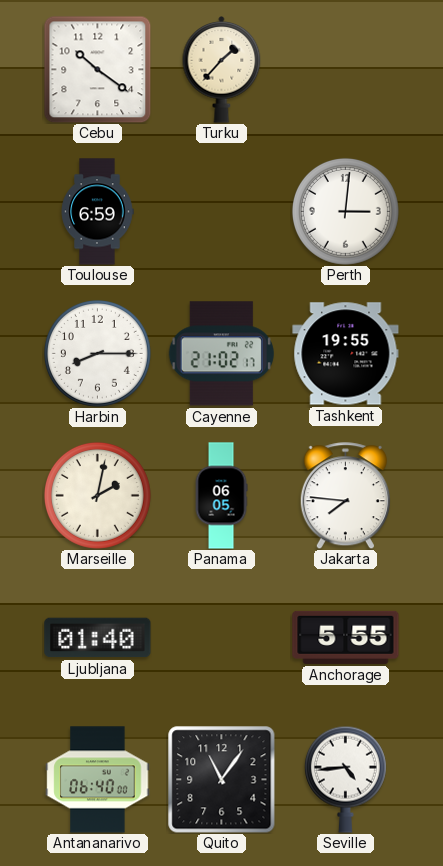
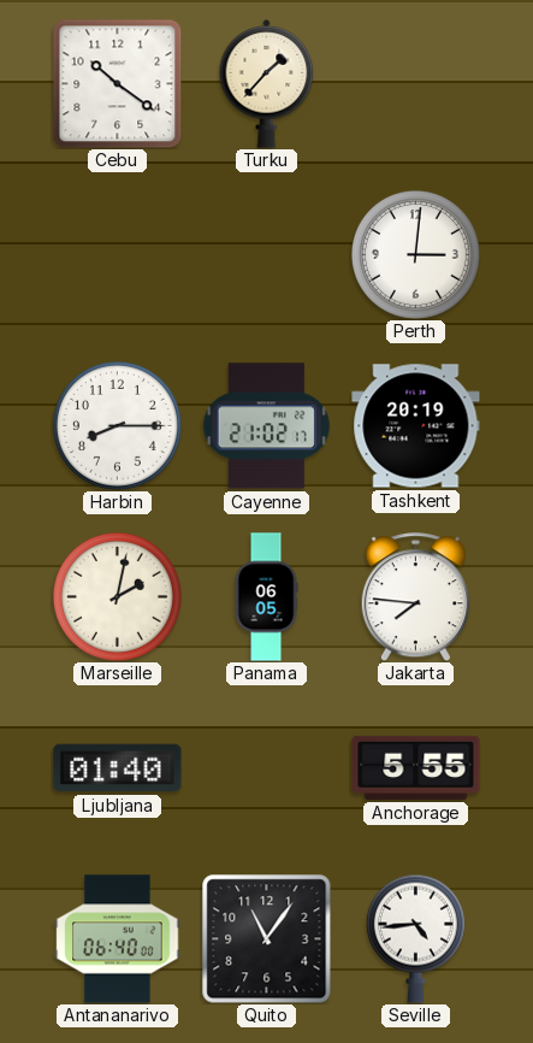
Toulouse: 6:59 -> none
Tashkent: 19:55 -> 20:19
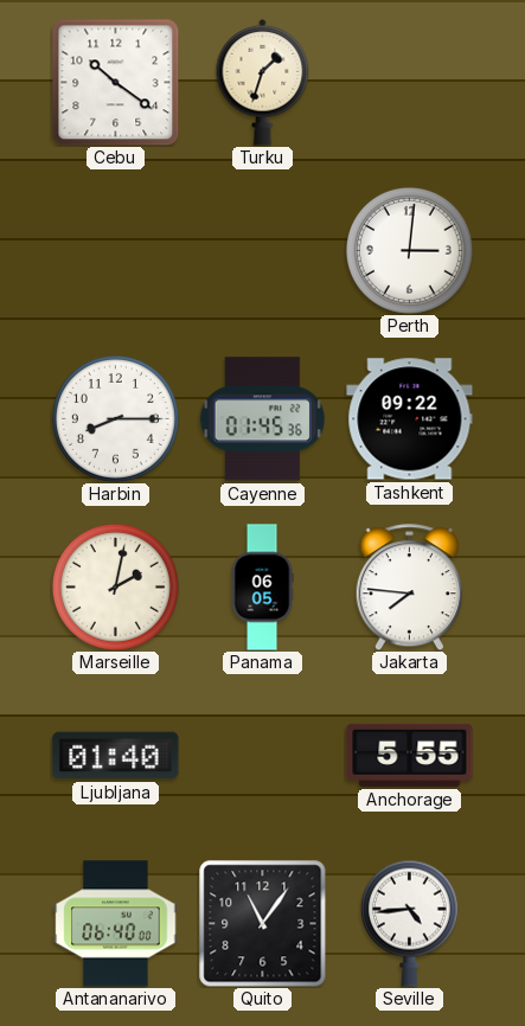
Turku: 1:37 -> 1:33
Cayenne: 21:02 -> 01:45
Tashkent: 20:19 -> 09:22
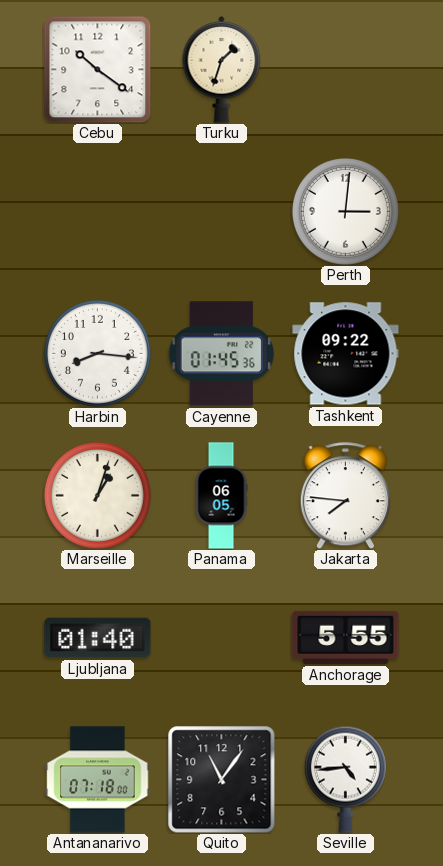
Harbin: 8:15 -> 8:16
Marseille: 2:02 -> 1:03
Antananarivo: 06:40 -> 07:18
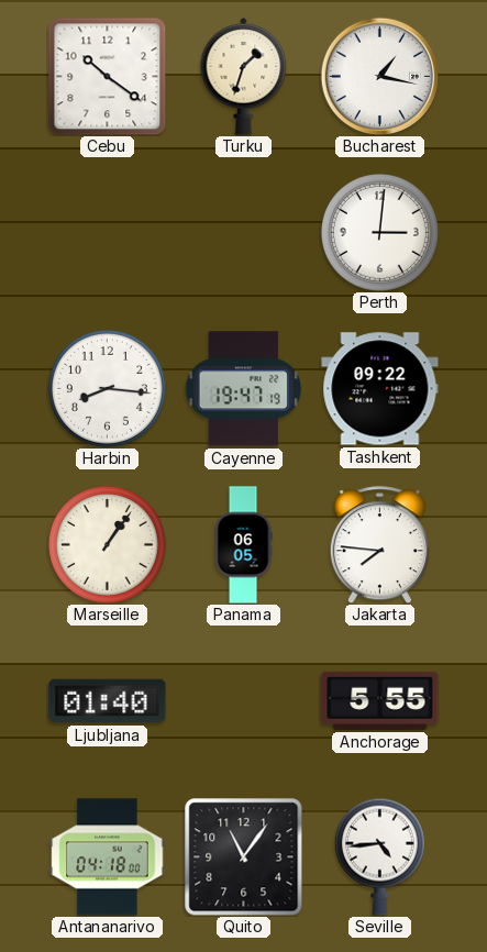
Bucharest: none -> 1:17
Cayenne: 01:45 -> 19:47
Marseille: 1:03 -> 1:06
Antananarivo: 07:18 -> 04:18
